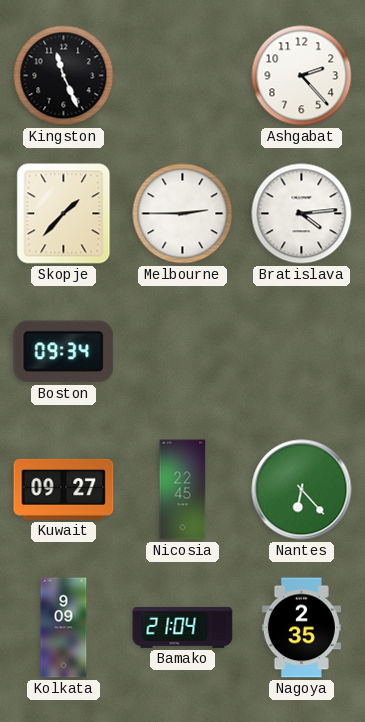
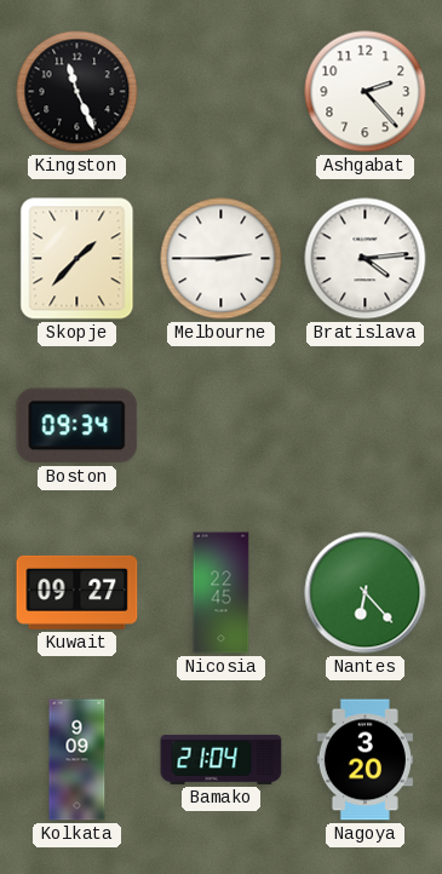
Nagoya: 2:35 -> 3:20
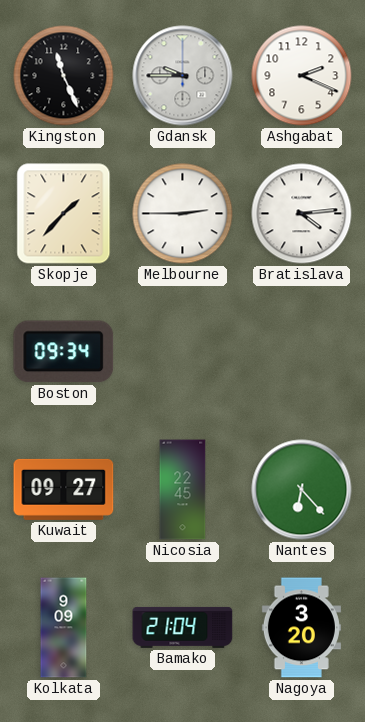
Gdansk: none -> 9:45
Ashgabat: 2:23 -> 2:19
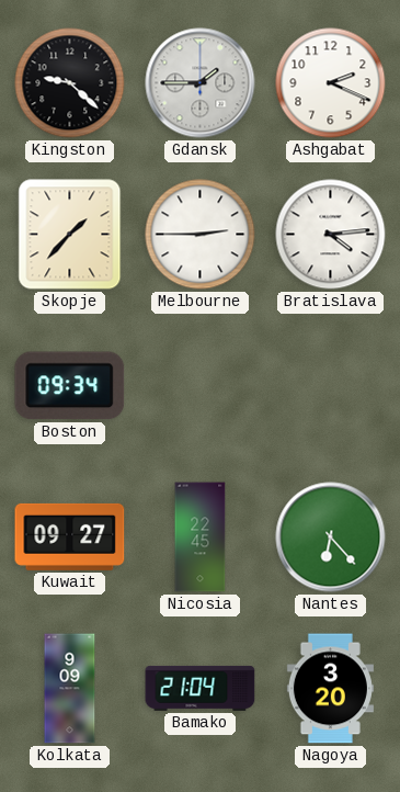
Kingston: 11:26 -> 9:22
Gdansk: 9:45 -> 1:45
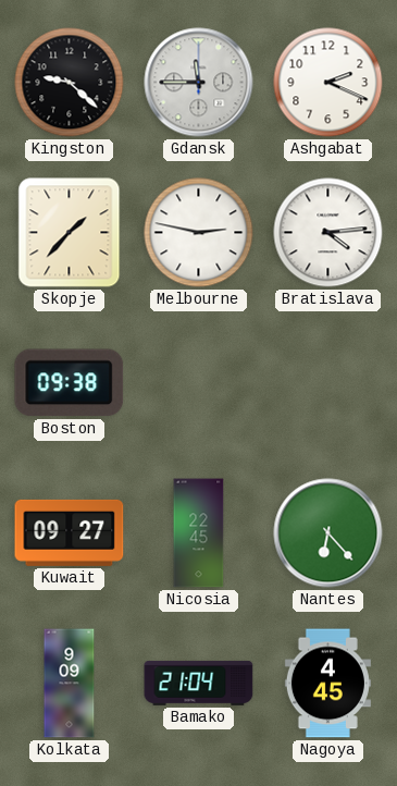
Gdansk: 1:45 -> 11:45
Melbourne: 2:45 -> 2:47
Boston: 09:34 -> 09:38
Nagoya: 3:20 -> 4:45
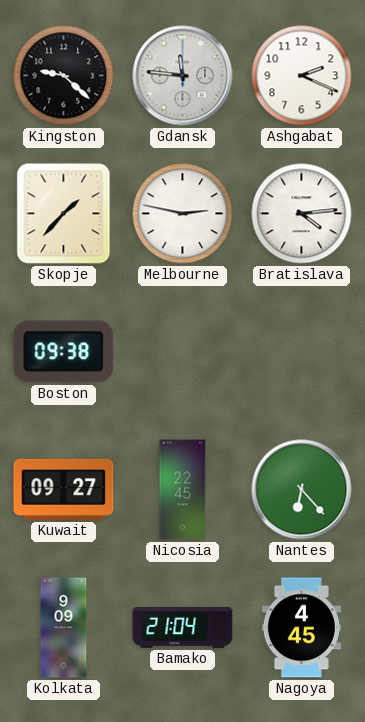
Gdansk: 11:45 -> 11:46
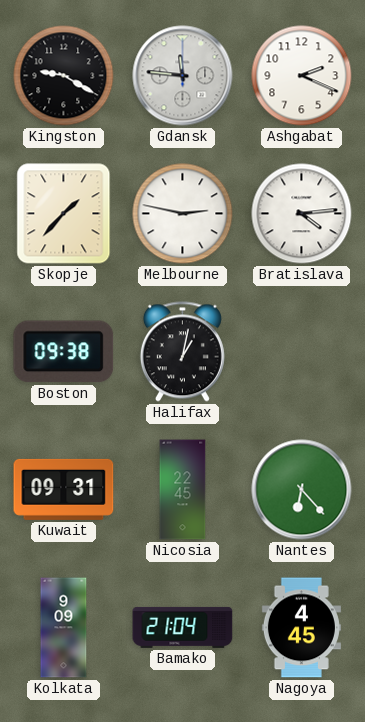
Kingston: 9:22 -> 9:20
Halifax: none -> 1:02
Kuwait: 09:27 -> 09:31
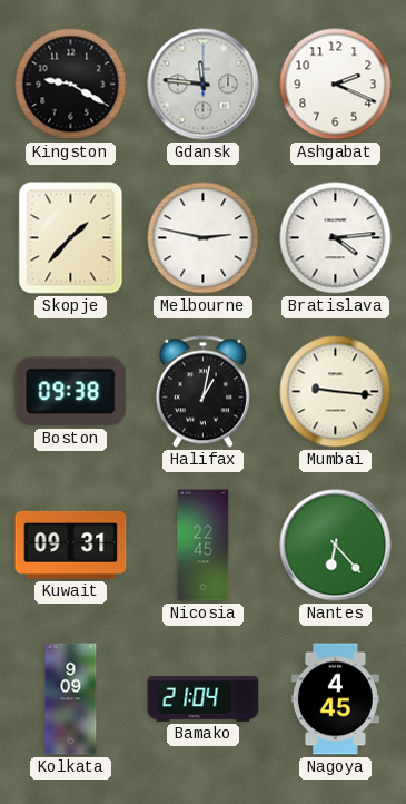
Mumbai: none -> 9:16
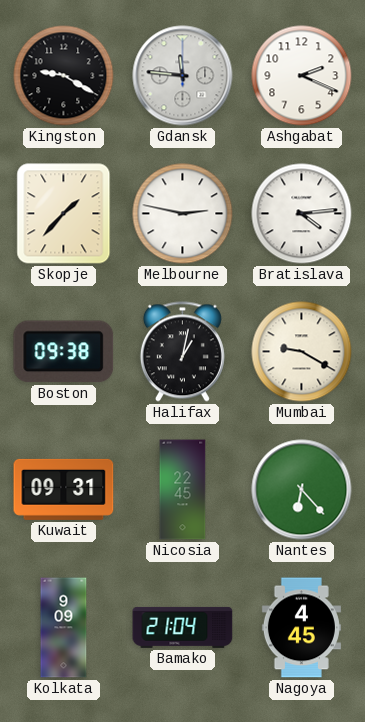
Mumbai: 9:16 -> 9:20
